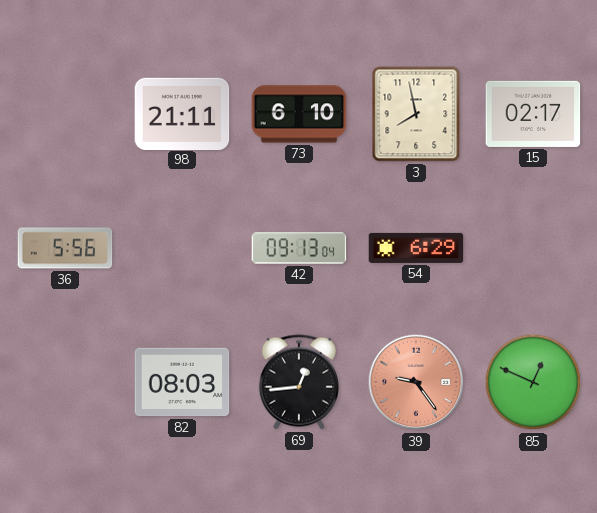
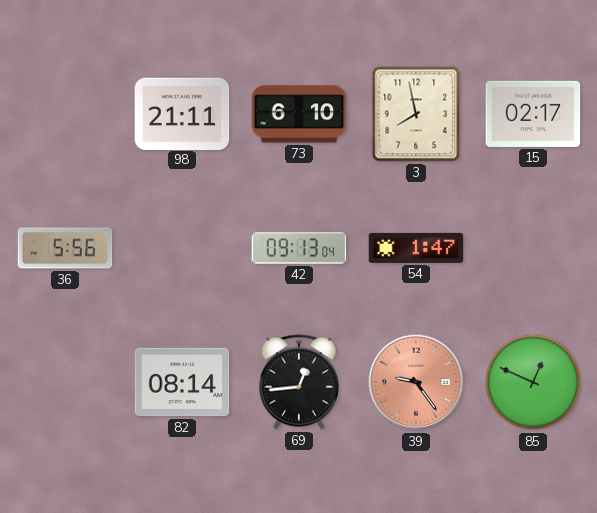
54: 6:29 -> 1:47
82: 08:03 -> 08:14
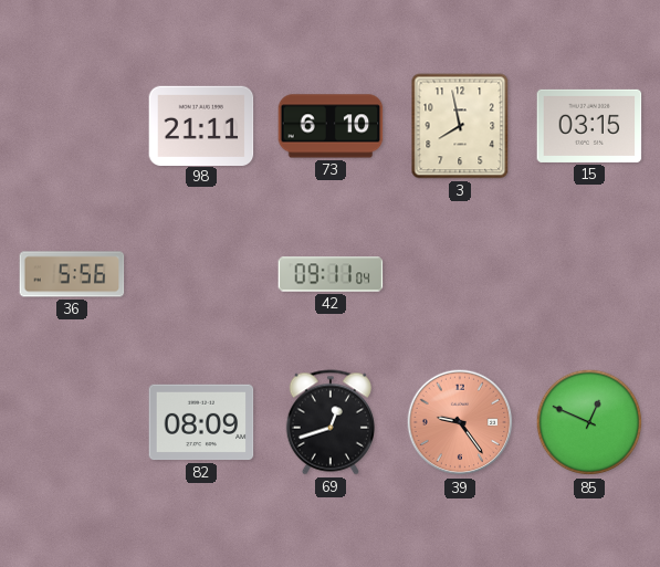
15: 02:17 -> 03:15
42: 09:13 -> 09:11
54: 1:47 -> none
82: 08:14 -> 08:09
69: 12:44 -> 12:42
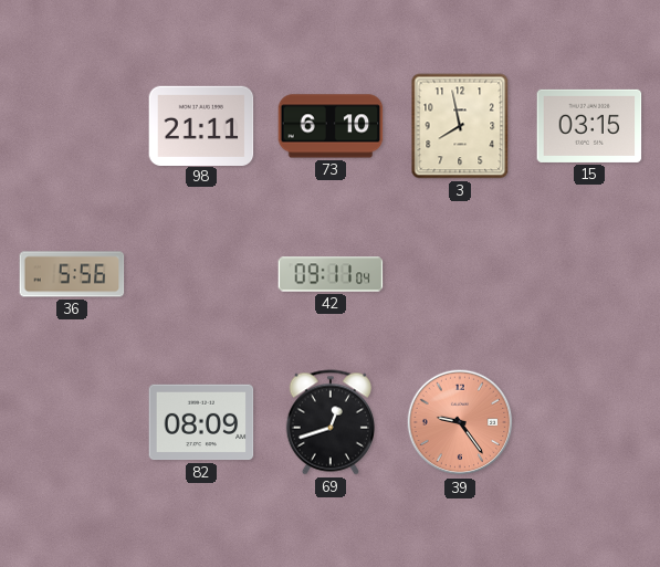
85: 12:49 -> none
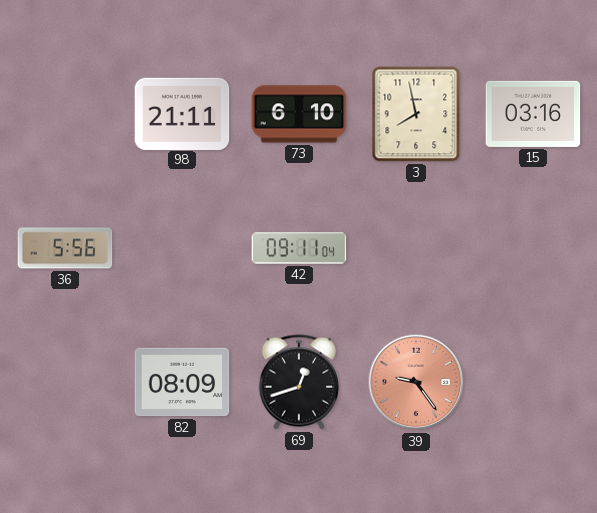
15: 03:15 -> 03:16
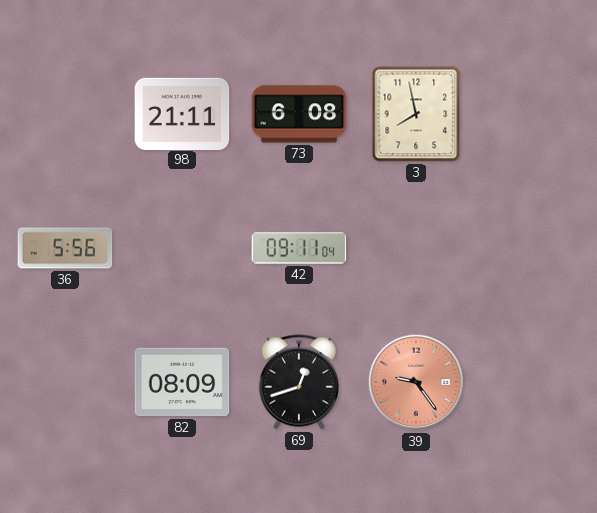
73: 6:10 -> 6:08
15: 03:16 -> none
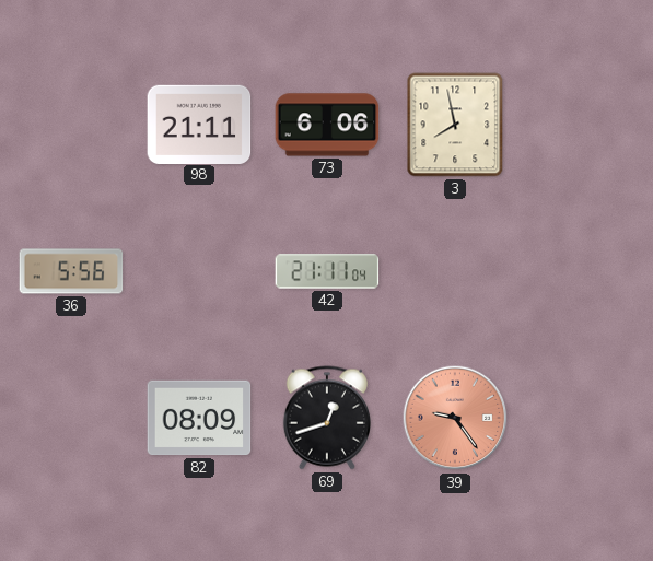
73: 6:08 -> 6:06
42: 09:11 -> 21:11
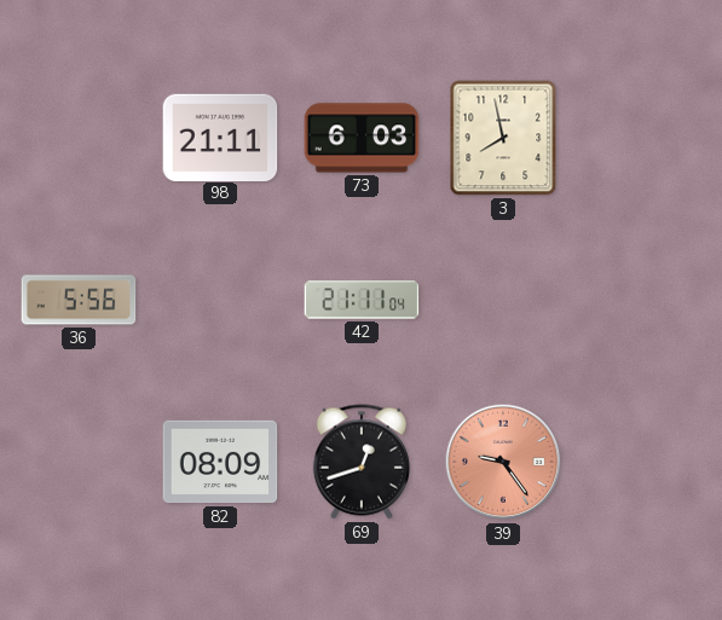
73: 6:06 -> 6:03
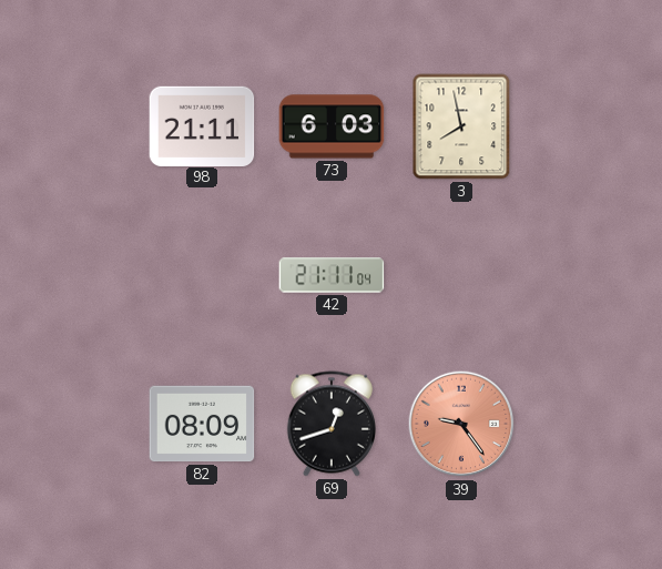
36: 5:56 -> none
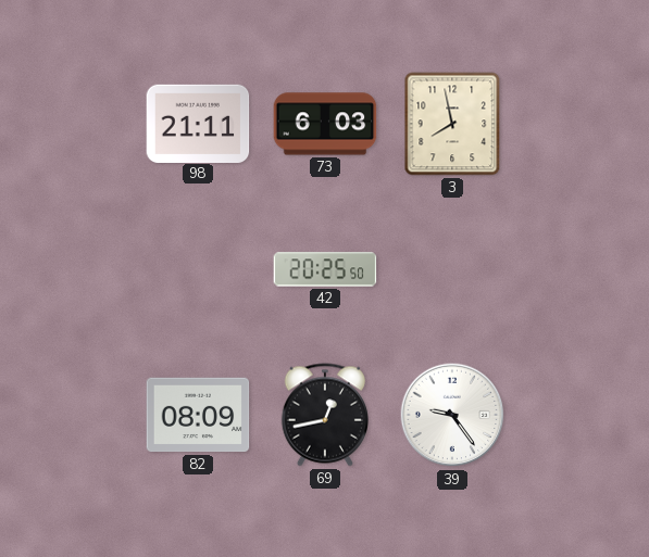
42: 21:11 -> 20:25
69: 12:42 -> 12:43
39 dial: salmon -> white
